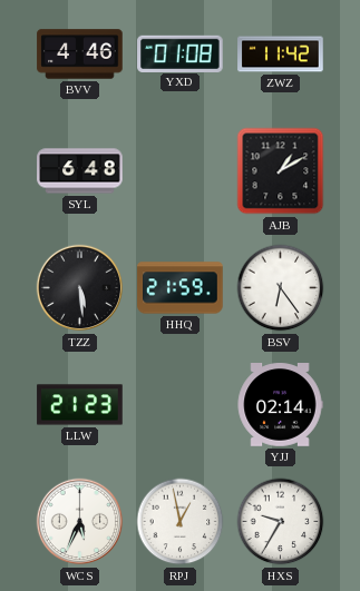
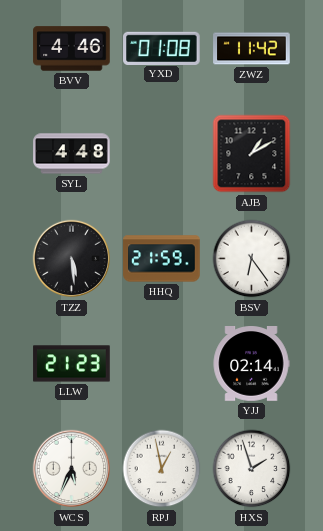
SYL: 6:48 -> 4:48
HXS: 9:35 -> 1:57
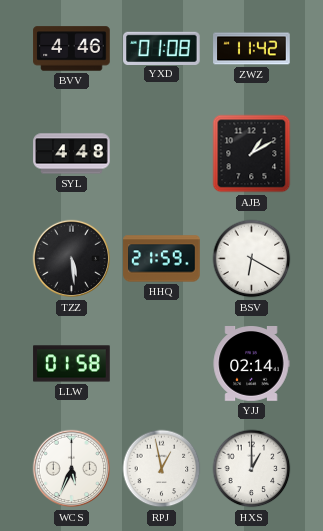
BSV: 6:24 -> 6:20
LLW: 21:23 -> 01:58
HXS: 1:57 -> 1:00
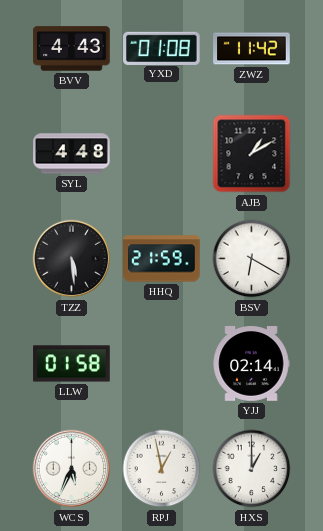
BVV: 4:46 -> 4:43
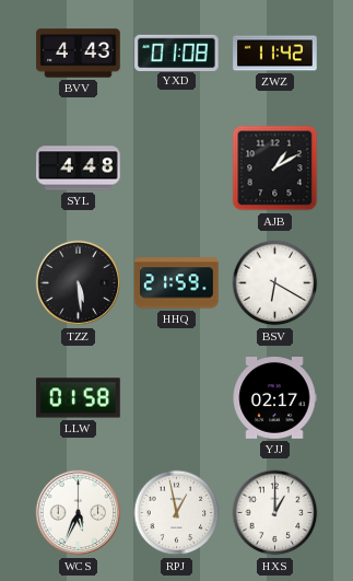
YJJ: 02:14 -> 02:17
